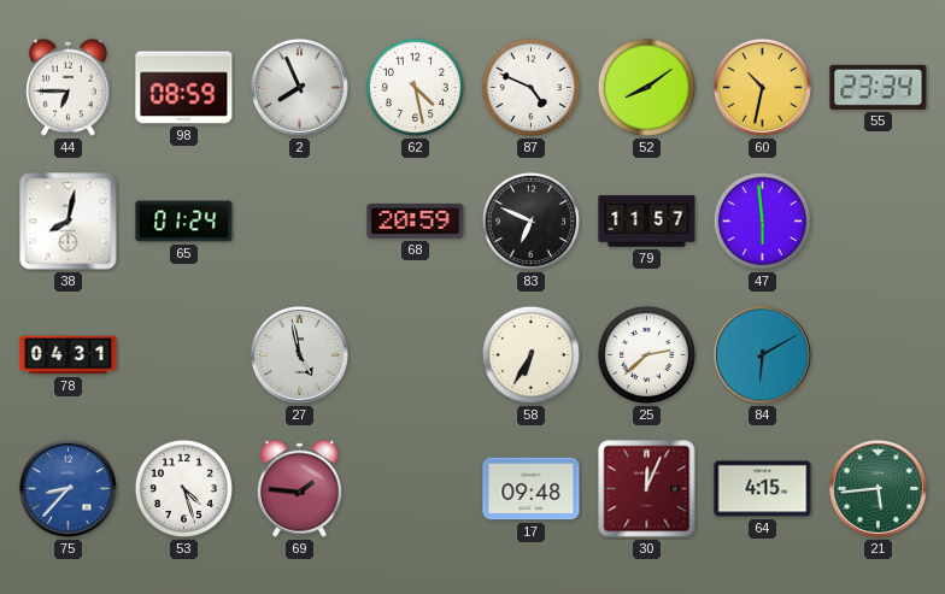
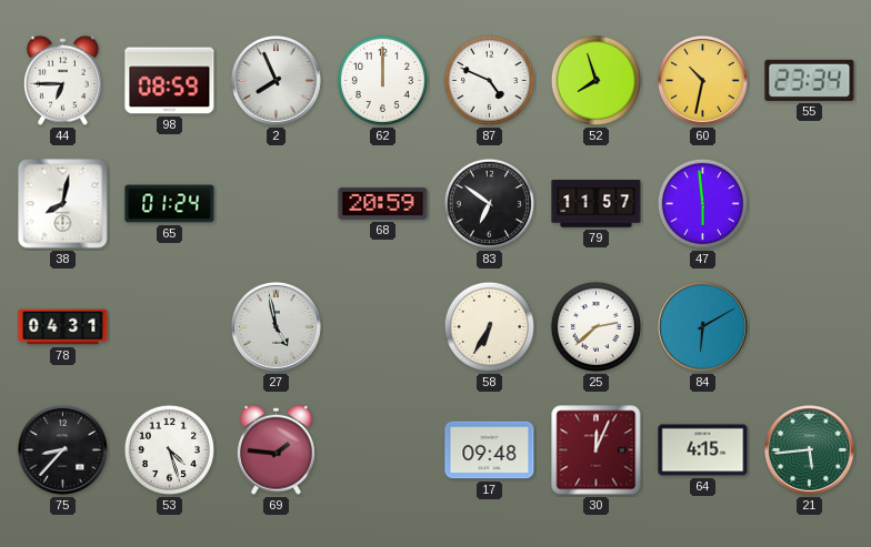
62: 4:28 -> 12:00
52: 8:09 -> 7:57
83: 6:49 -> 6:51
75 dial: blue -> black
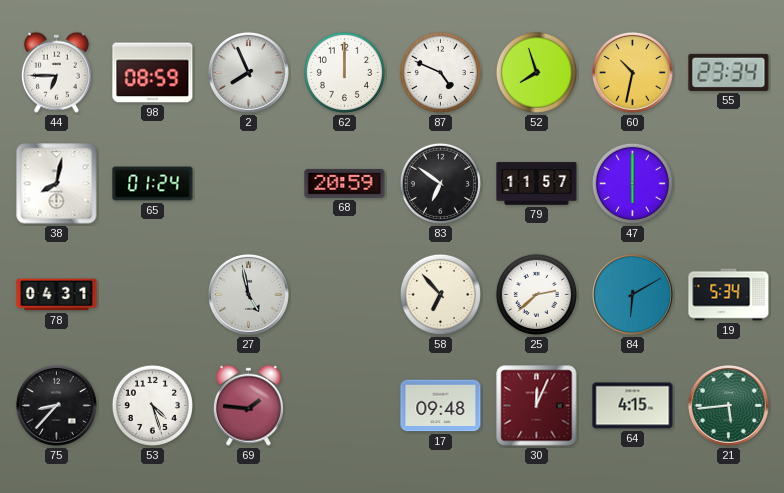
47: 5:59 -> 6:00
58: 6:35 -> 6:53
19: none -> 5:34
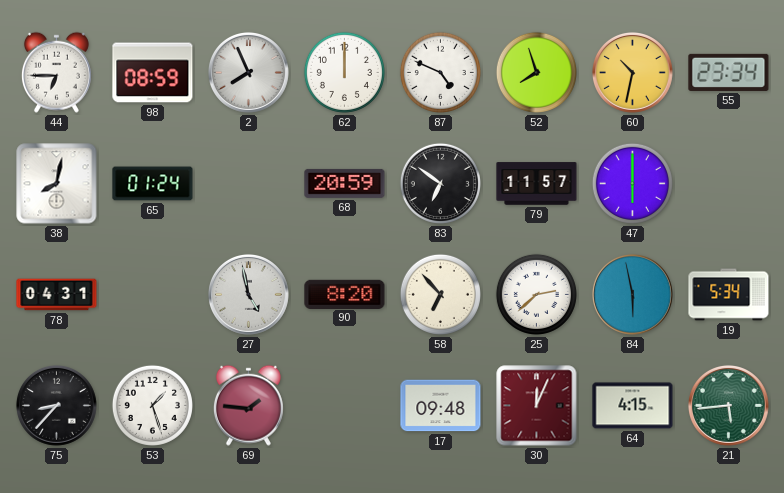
90: none -> 8:20
84: 6:10 -> 5:58
53: 4:27 -> 1:27
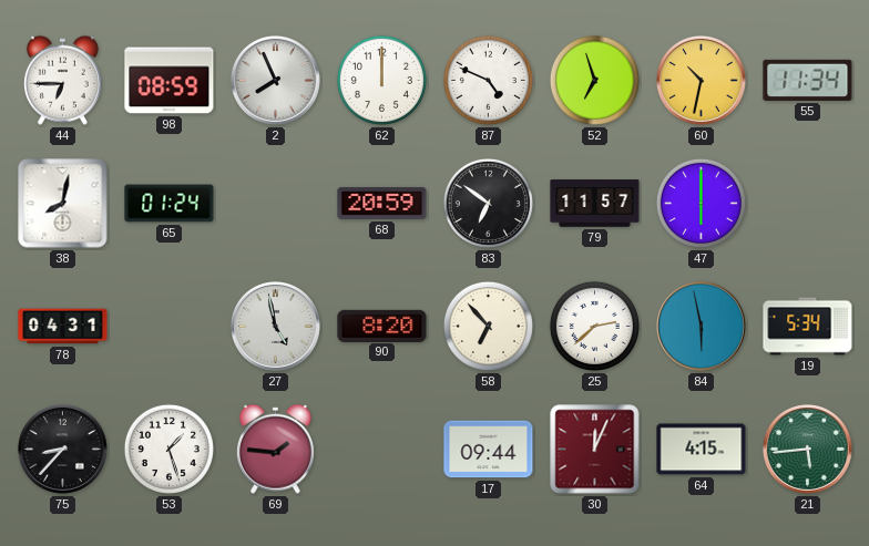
52: 7:57 -> 6:57
55: 23:34 -> 11:34
17: 09:48 -> 09:44
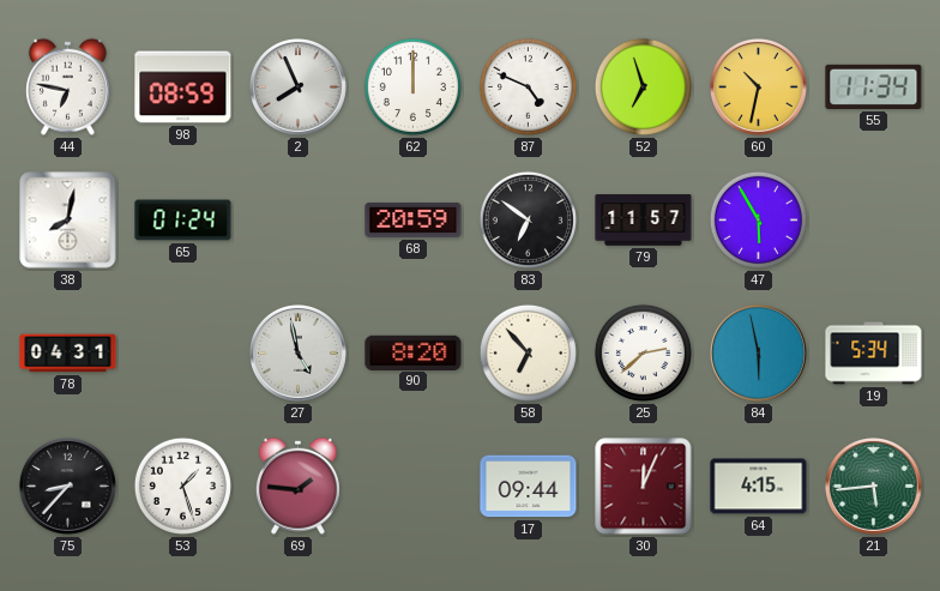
44: 6:45 -> 6:47
47: 6:00 -> 5:55
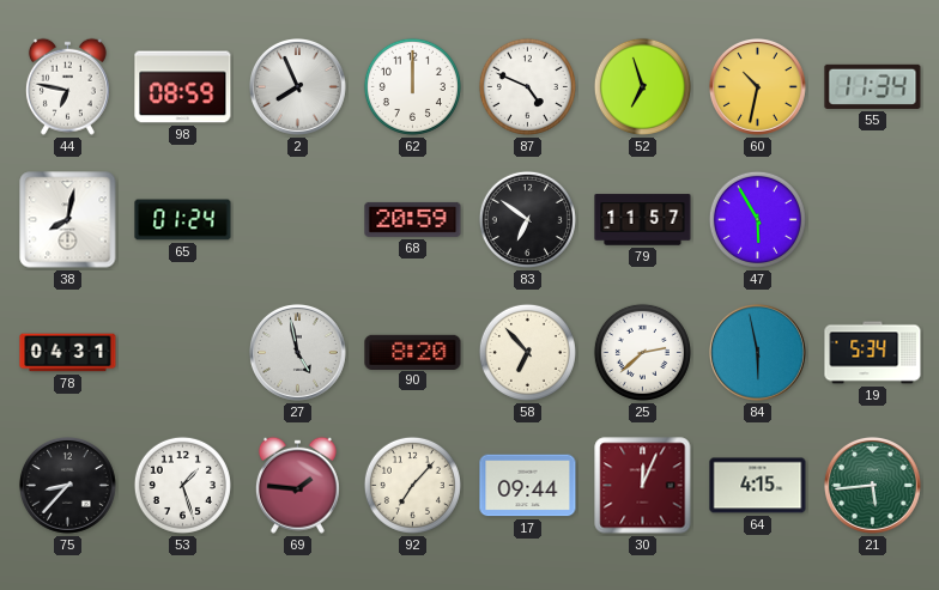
92: none -> 7:07
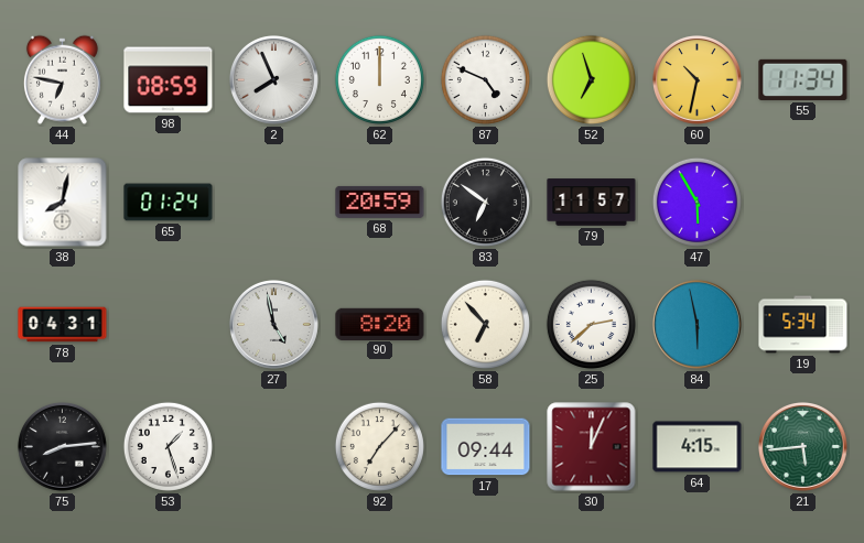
75: 8:37 -> 8:14
69: 1:46 -> none
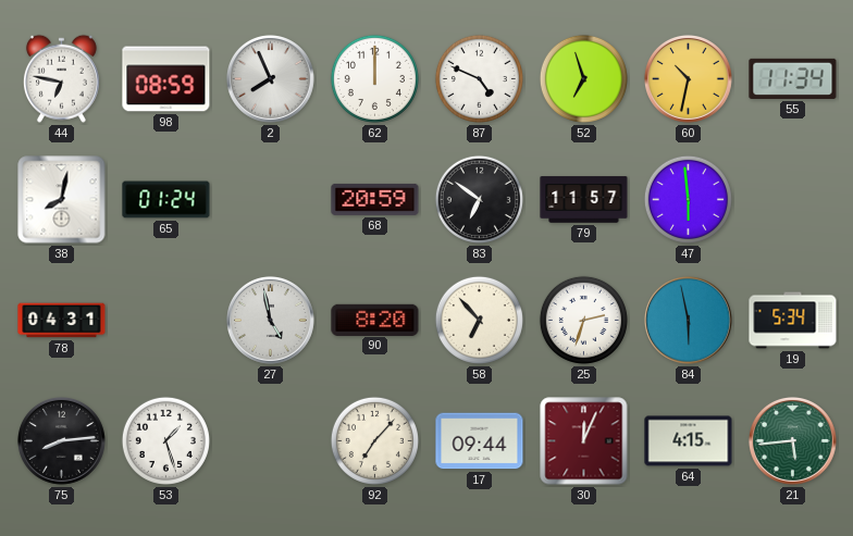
47: 5:55 -> 5:59
25: 2:38 -> 2:33
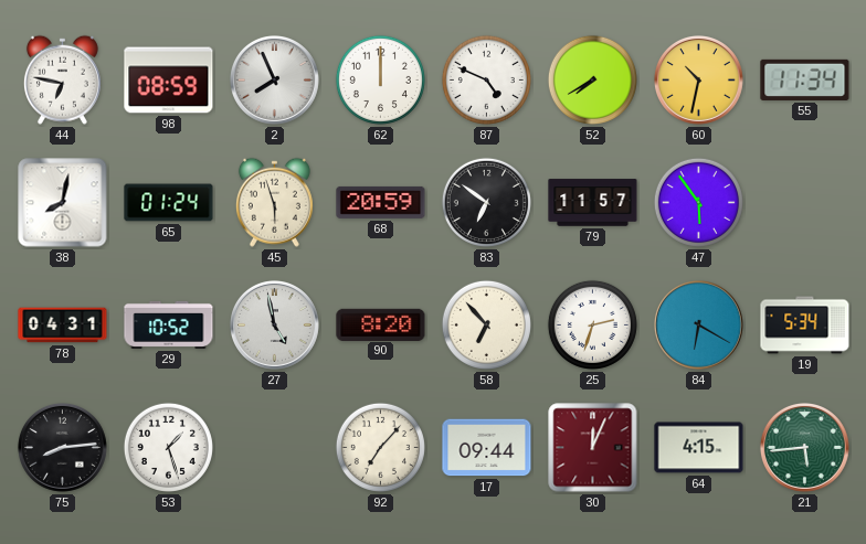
52: 6:57 -> 7:40
45: none -> 5:57
47: 5:59 -> 5:54
29: none -> 10:52
84: 5:58 -> 6:20
